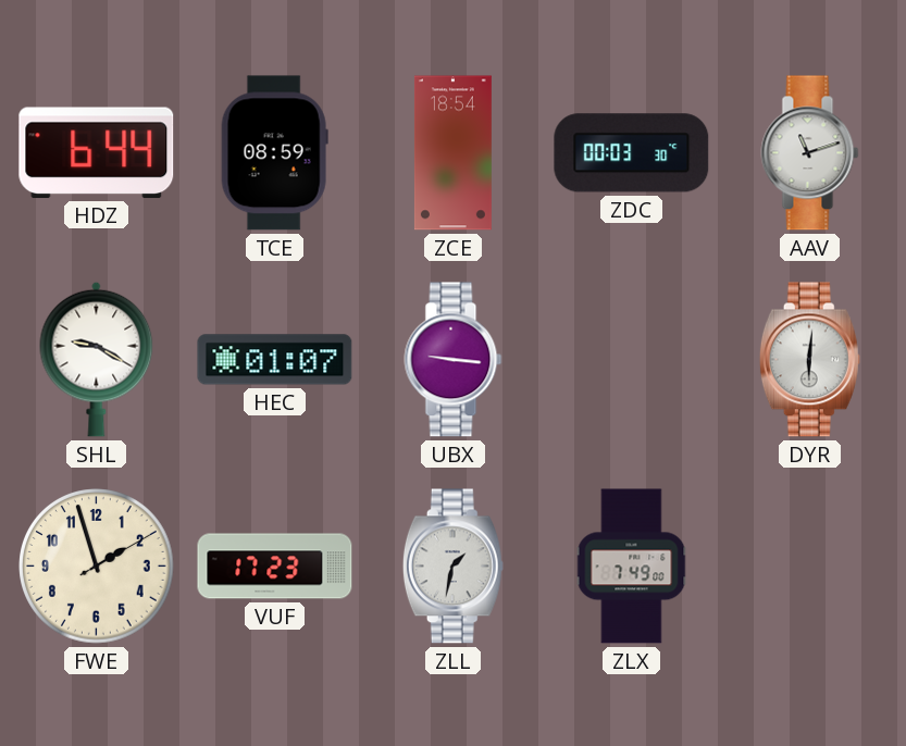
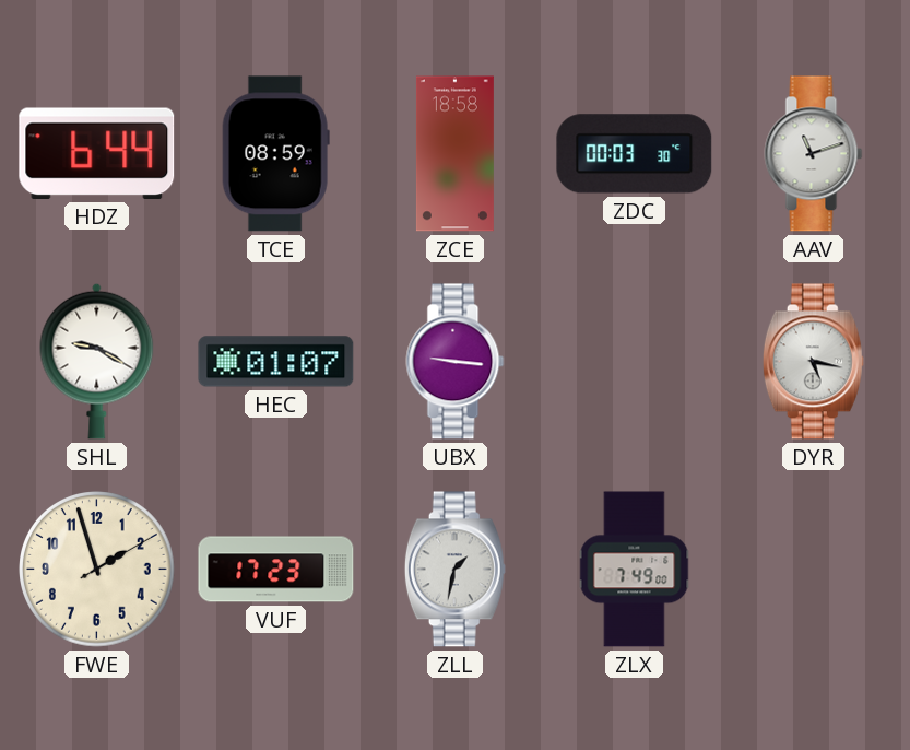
ZCE: 18:54 -> 18:58
DYR: 6:01 -> 5:17
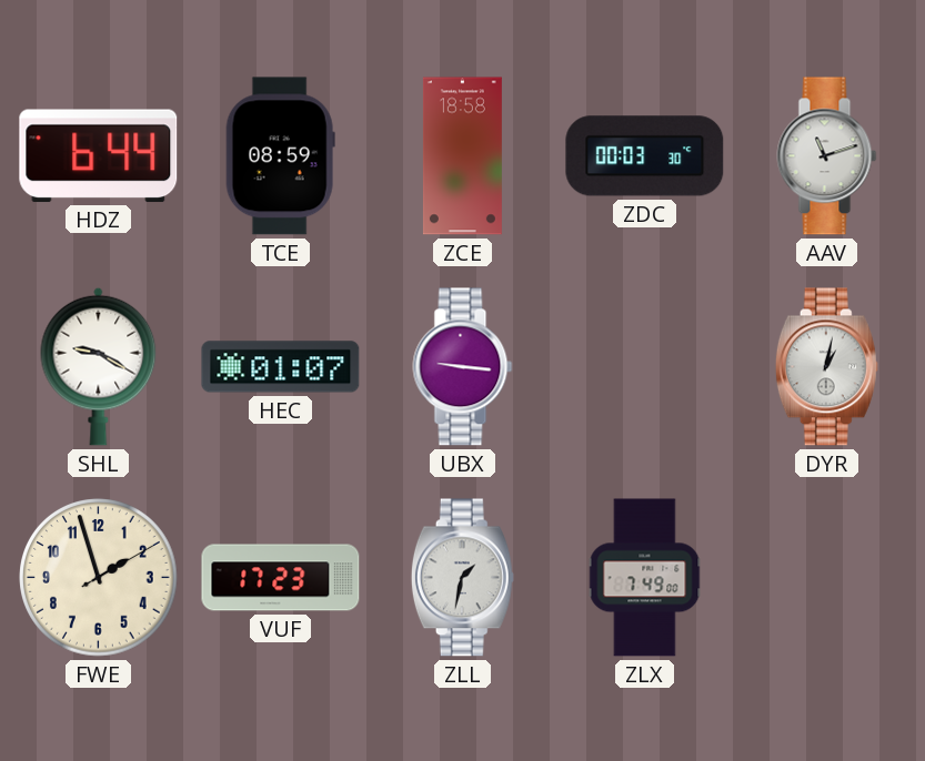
DYR: 5:17 -> 1:02
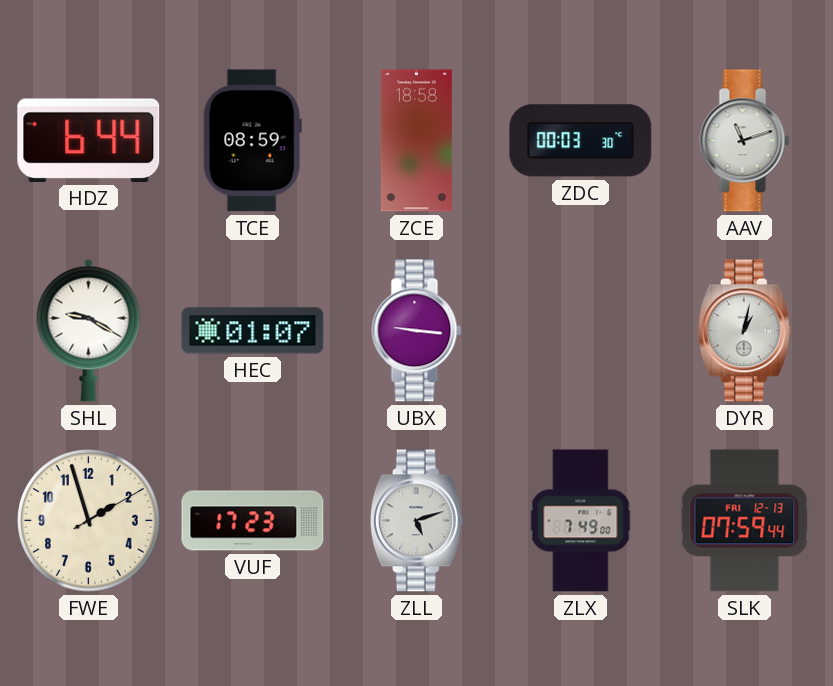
ZLL: 1:32 -> 5:12
SLK: none -> 07:59
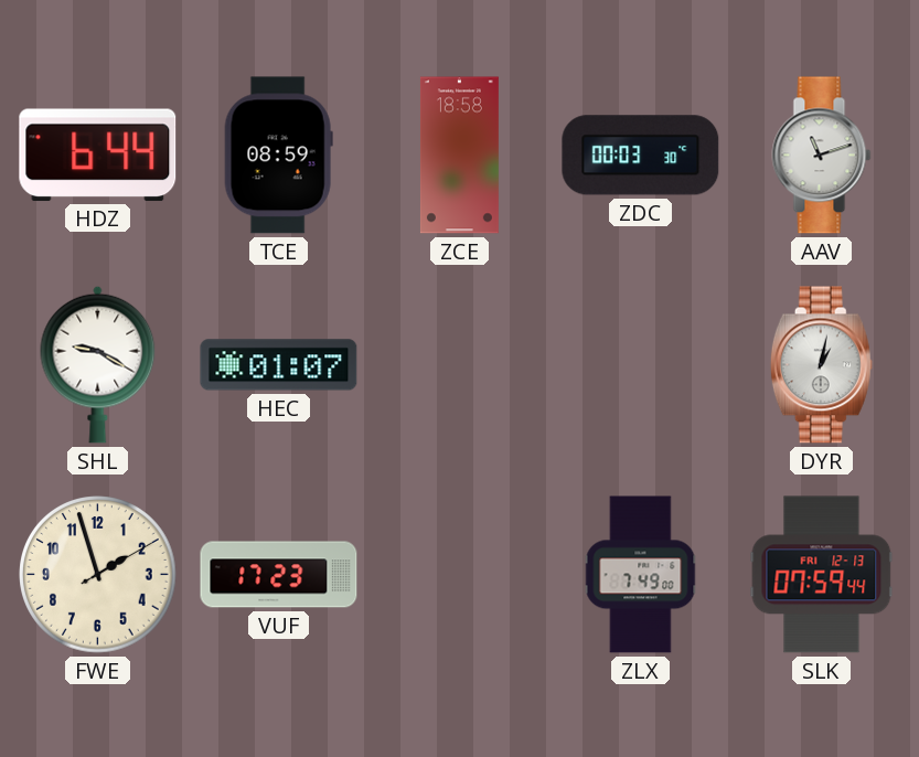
UBX: 9:16 -> none
ZLL: 5:12 -> none
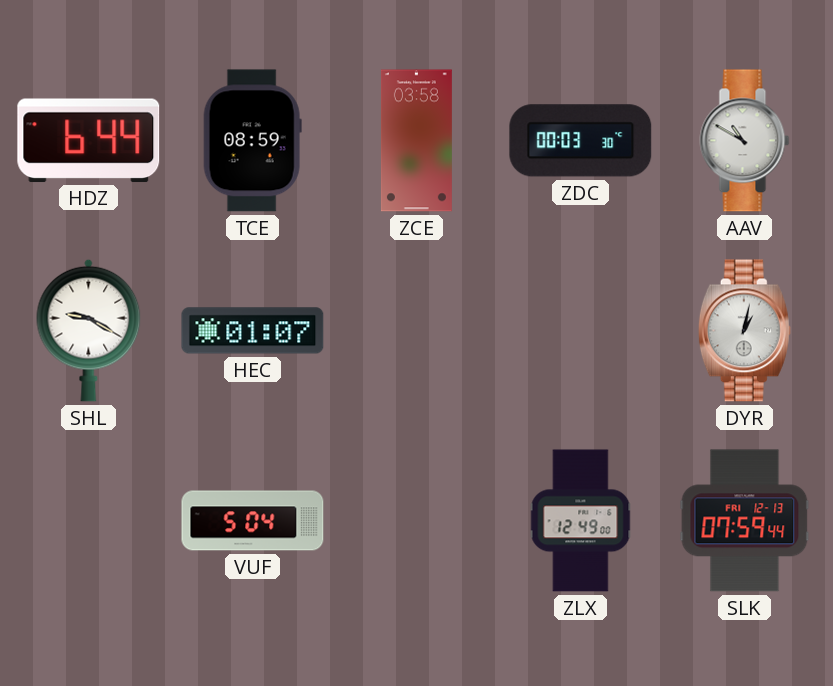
ZCE: 18:58 -> 03:58
AAV: 11:12 -> 10:50
FWE: 1:57 -> none
VUF: 17:23 -> 5:04
ZLX: 7:49 -> 12:49
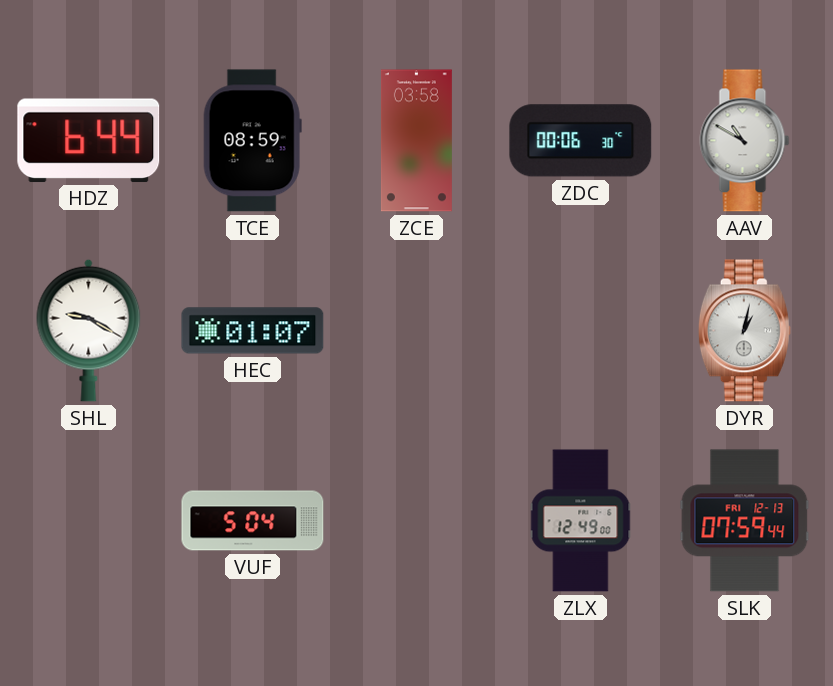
ZDC: 00:03 -> 00:06
